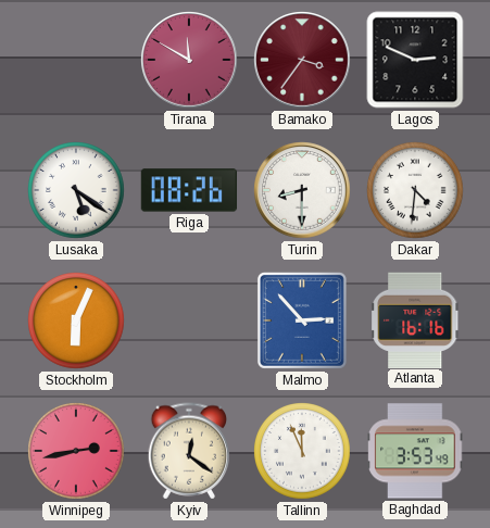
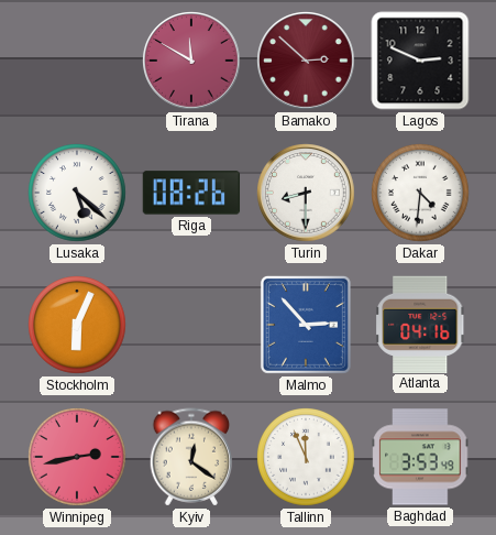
Bamako: 3:36 -> 2:52
Lusaka: 5:21 -> 5:22
Atlanta: 16:16 -> 04:16
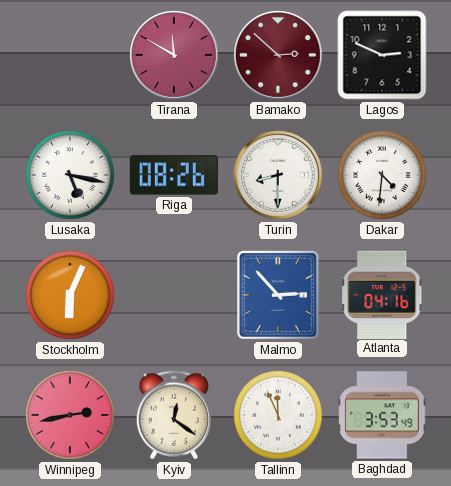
Lusaka: 5:22 -> 5:17
